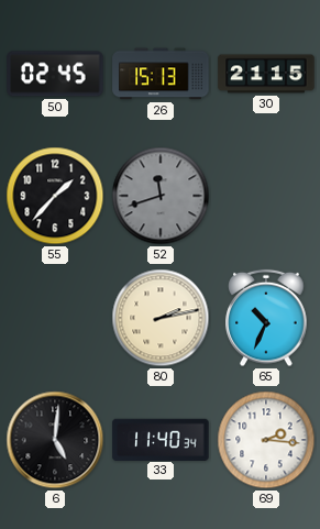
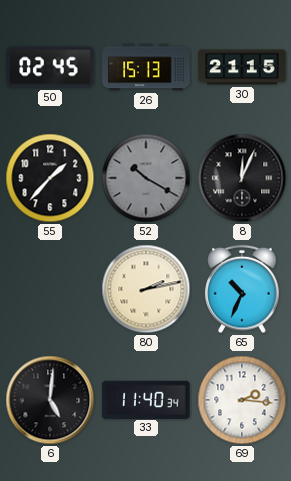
52: 11:42 -> 10:20
8: none -> 12:04
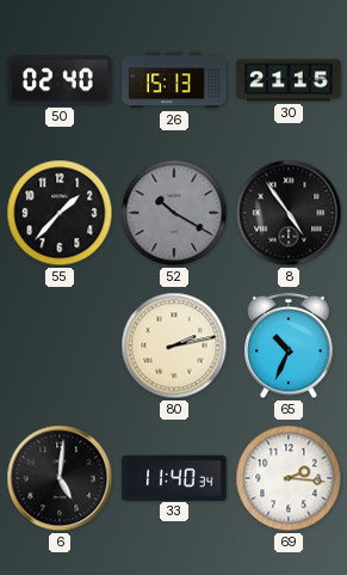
50: 02:45 -> 02:40
8: 12:04 -> 4:54
